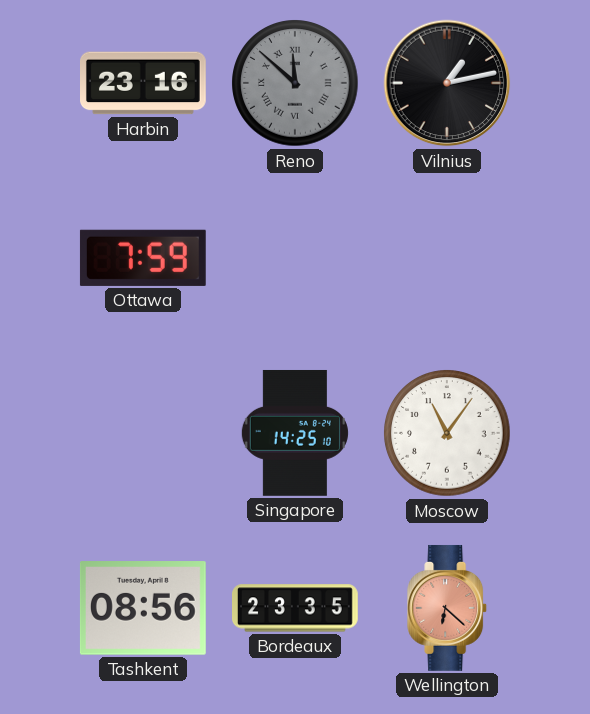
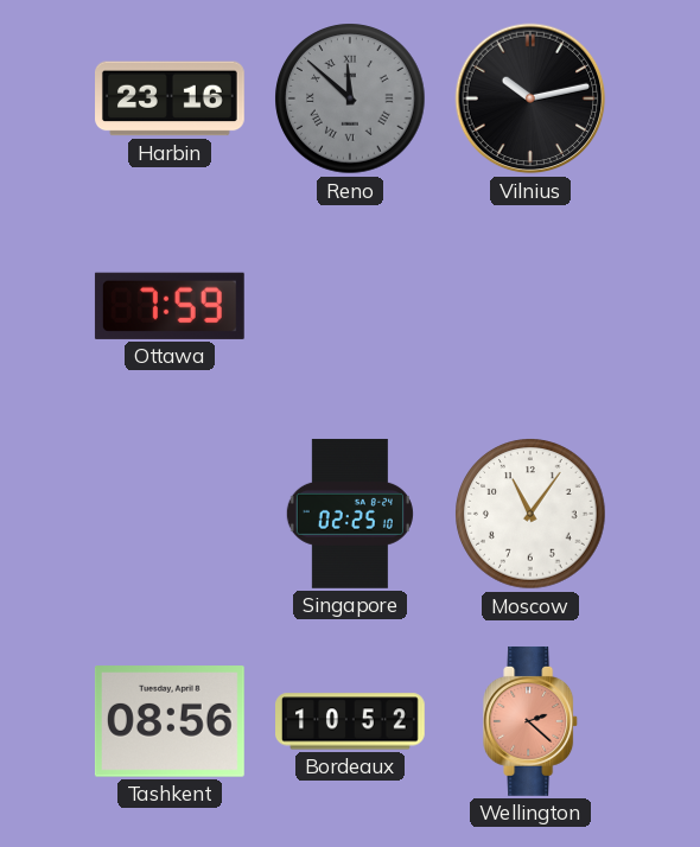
Vilnius: 1:13 -> 10:13
Singapore: 14:25 -> 02:25
Bordeaux: 23:35 -> 10:52
Wellington: 6:22 -> 2:22
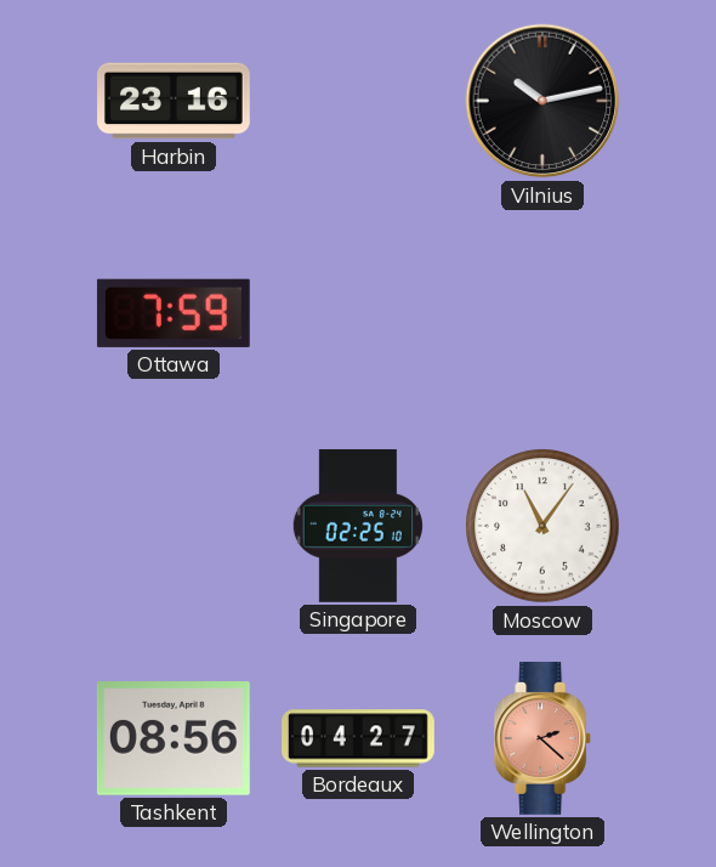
Reno: 11:52 -> none
Bordeaux: 10:52 -> 04:27
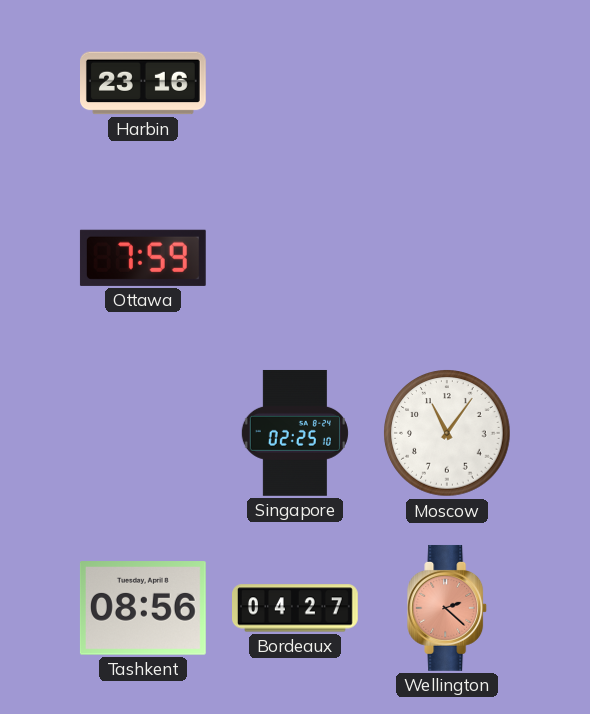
Vilnius: 10:13 -> none
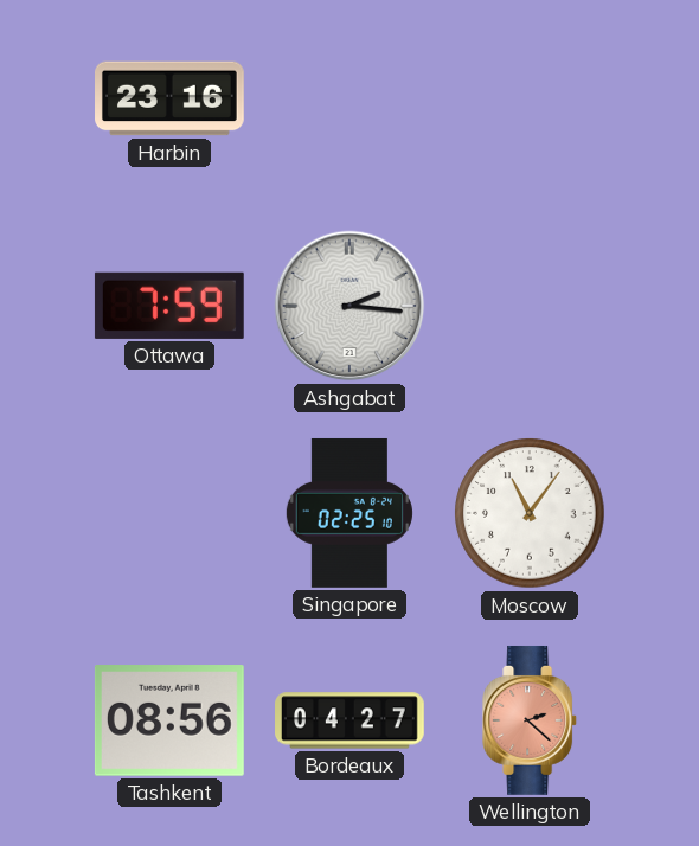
Ashgabat: none -> 2:16
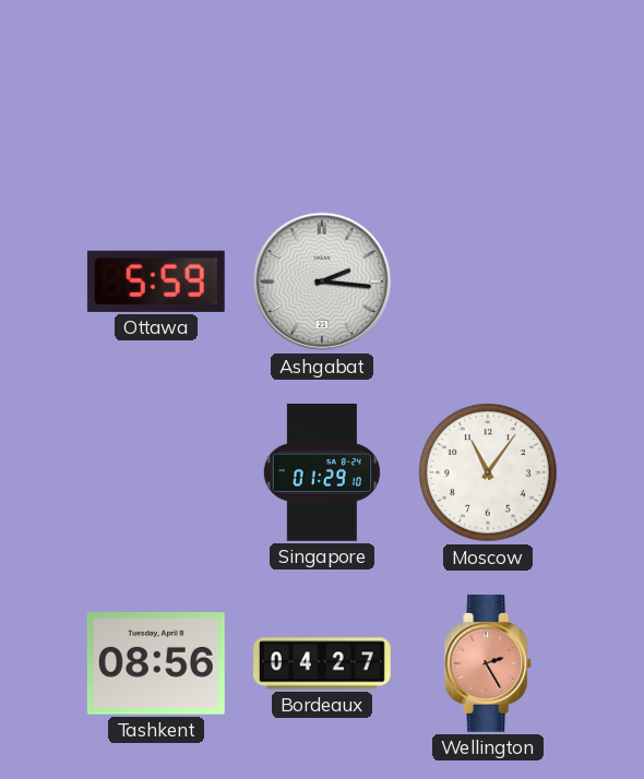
Harbin: 23:16 -> none
Ottawa: 7:59 -> 5:59
Singapore: 02:25 -> 01:29
Wellington: 2:22 -> 2:25
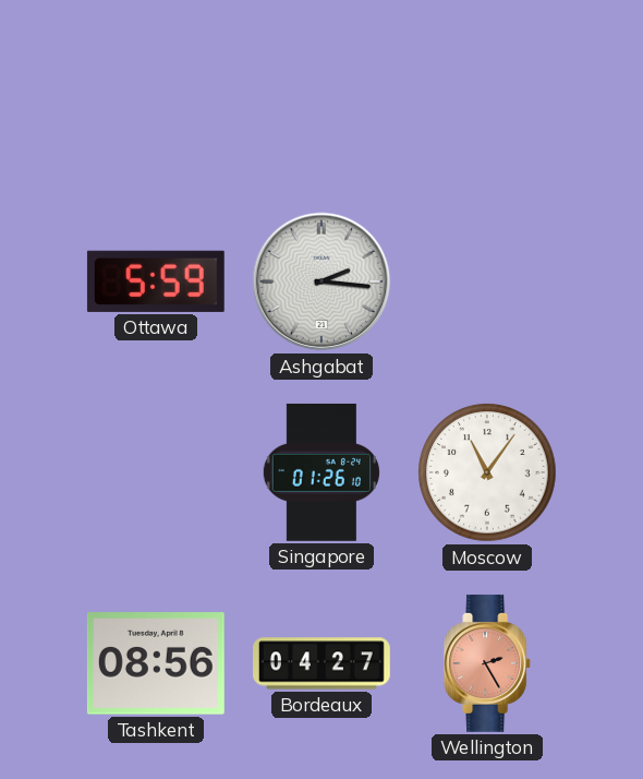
Singapore: 01:29 -> 01:26
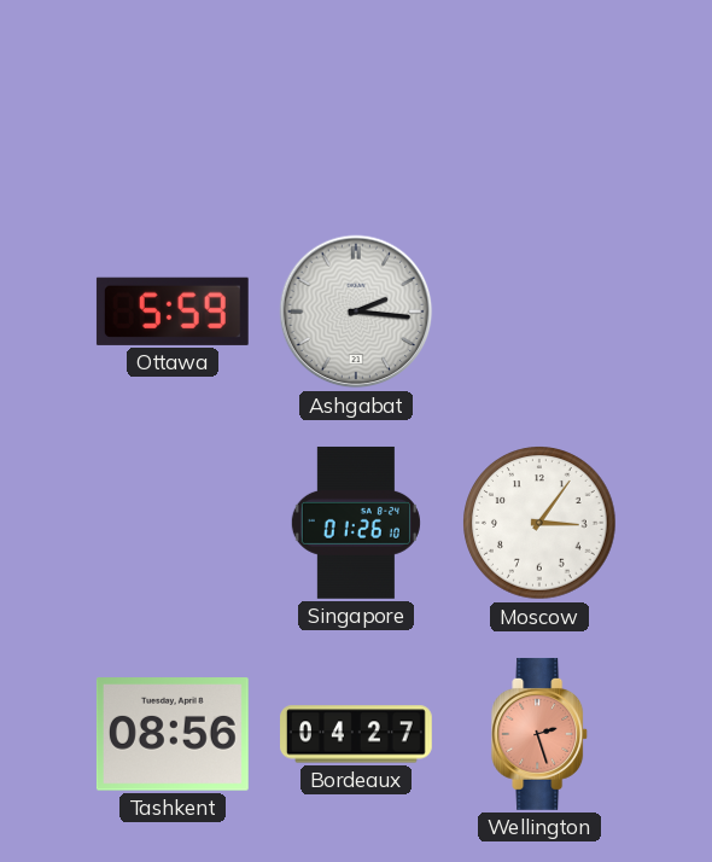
Moscow: 11:06 -> 3:06
Wellington: 2:25 -> 2:27
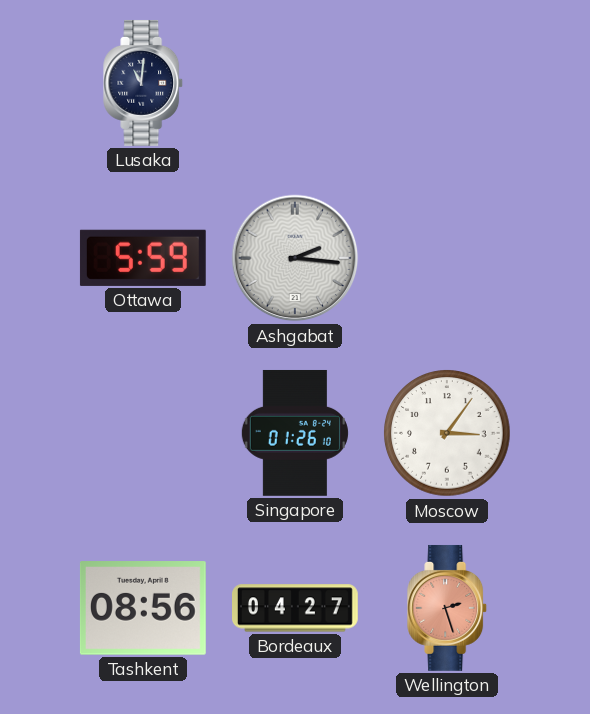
Lusaka: none -> 11:01
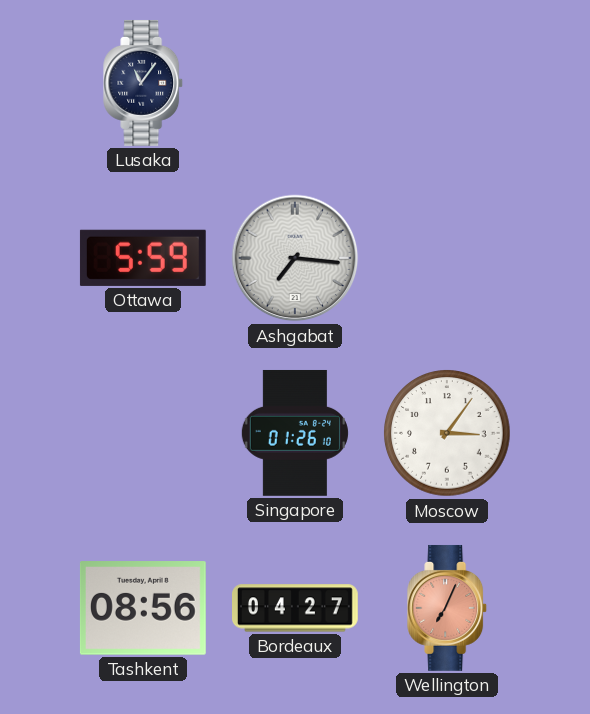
Lusaka: 11:01 -> 11:06
Ashgabat: 2:16 -> 7:16
Wellington: 2:27 -> 7:04
